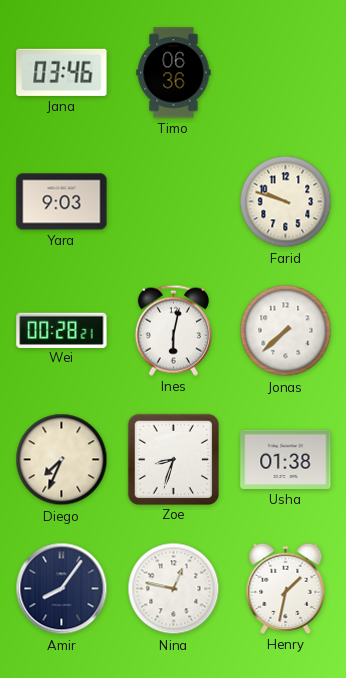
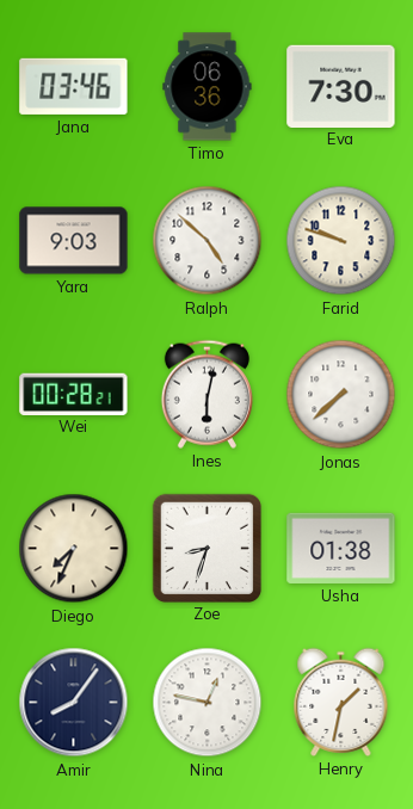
Eva: none -> 7:30
Ralph: none -> 4:52
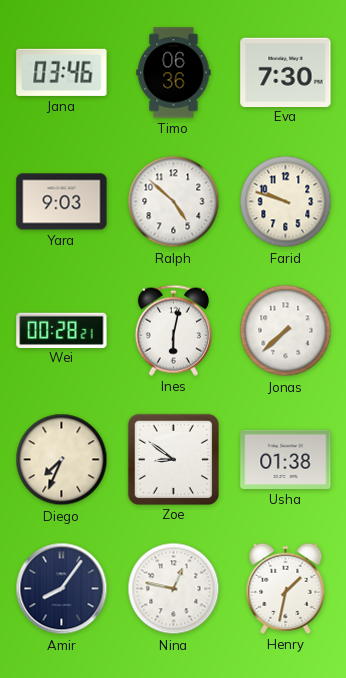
Zoe: 8:33 -> 8:51
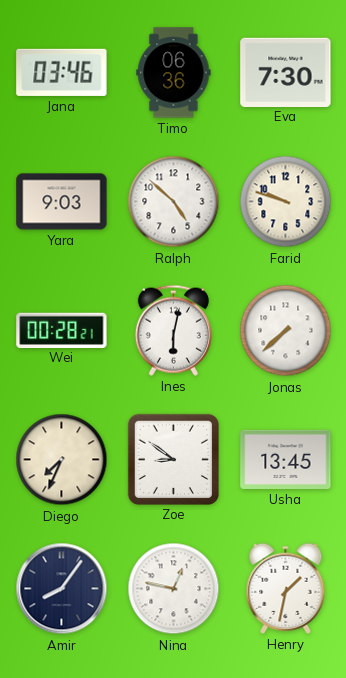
Usha: 01:38 -> 13:45
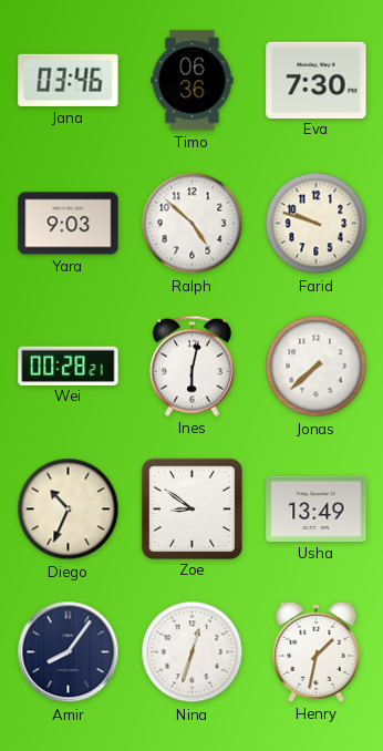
Diego: 7:34 -> 10:34
Usha: 13:45 -> 13:49
Nina: 12:47 -> 12:33
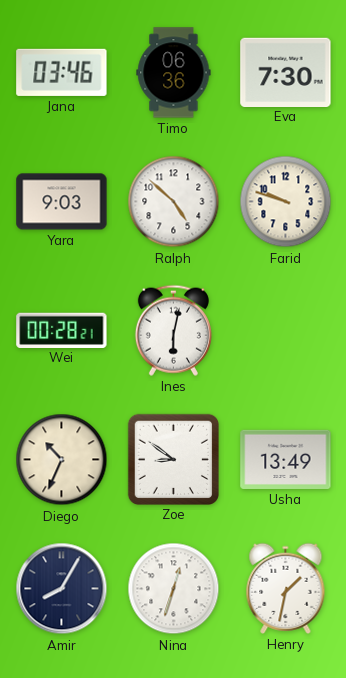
Jonas: 7:38 -> none
Amir: 8:06 -> 8:05
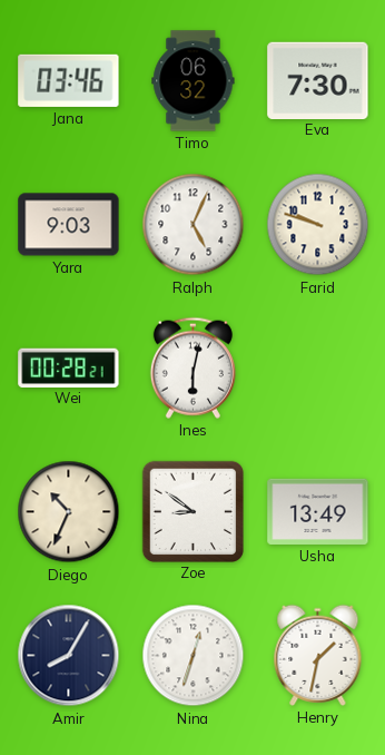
Timo: 06:36 -> 06:32
Ralph: 4:52 -> 5:04
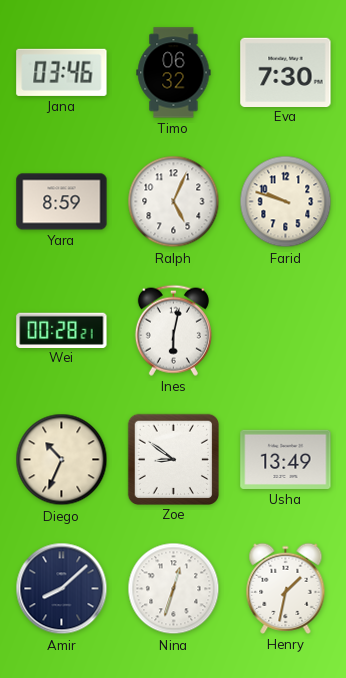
Yara: 9:03 -> 8:59
Amir: 8:05 -> 8:08
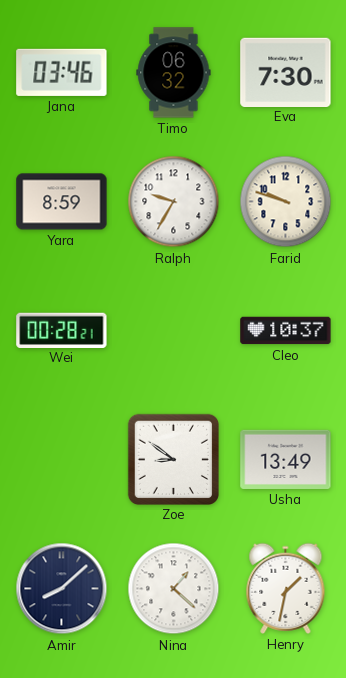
Ralph: 5:04 -> 9:35
Ines: 6:02 -> none
Cleo: none -> 10:37
Diego: 10:34 -> none
Nina: 12:33 -> 1:22
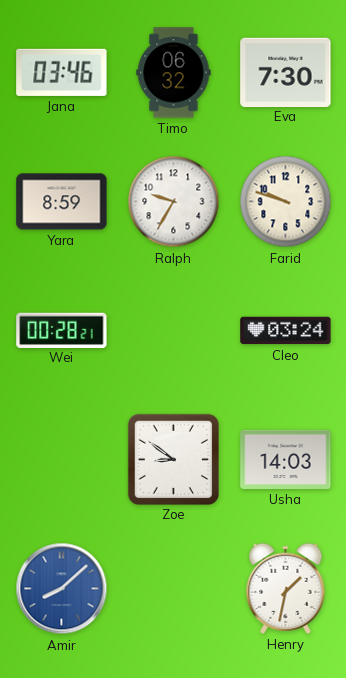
Cleo: 10:37 -> 03:24
Usha: 13:49 -> 14:03
Amir dial: navy -> blue
Nina: 1:22 -> none
